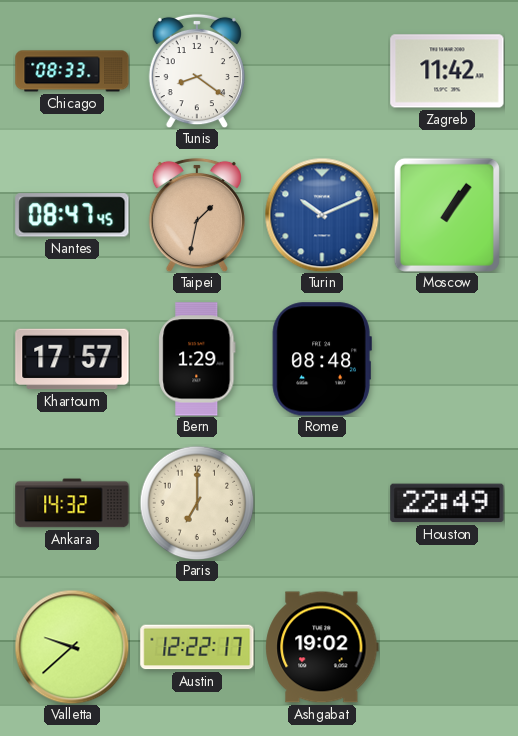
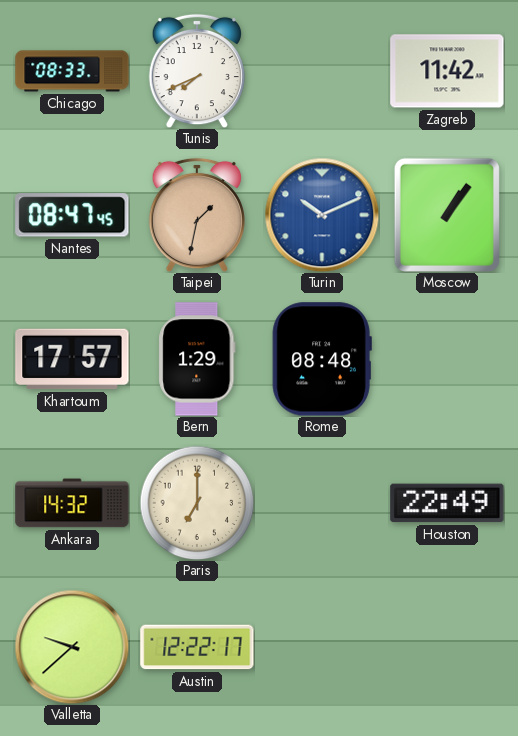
Tunis: 8:21 -> 7:41
Ashgabat: 19:02 -> none
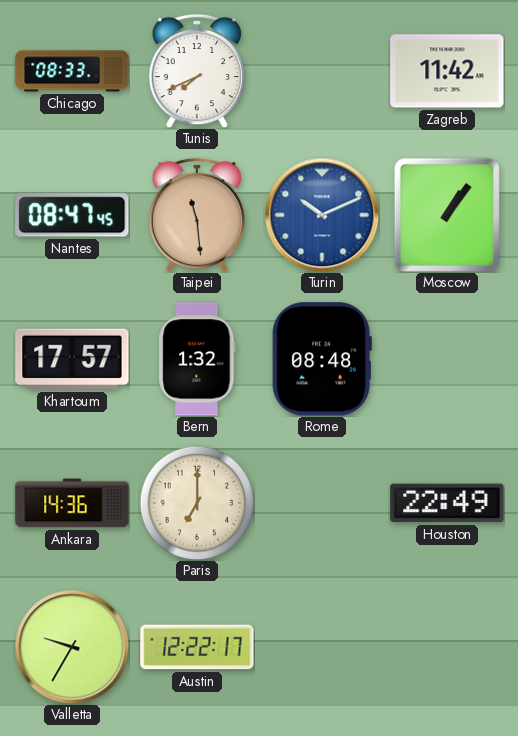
Taipei: 1:32 -> 11:29
Bern: 1:29 -> 1:32
Ankara: 14:32 -> 14:36
Valletta: 9:38 -> 9:35
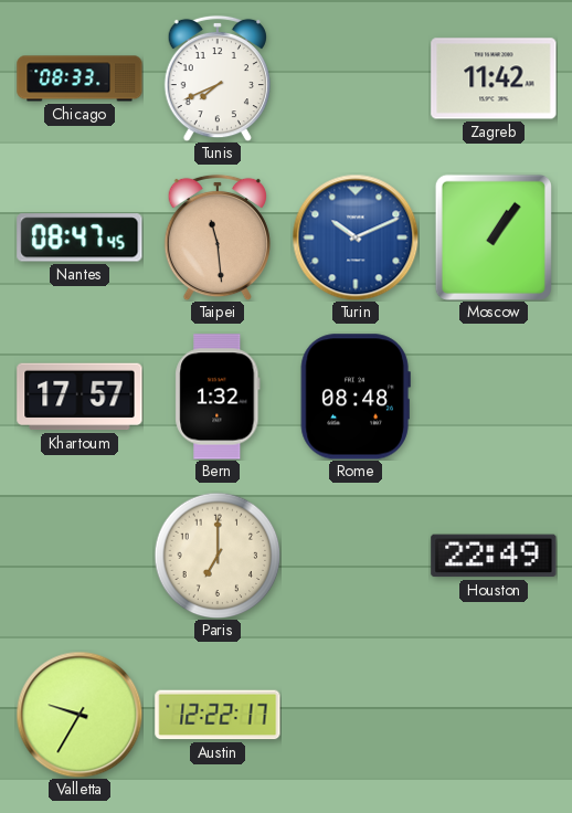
Ankara: 14:36 -> none
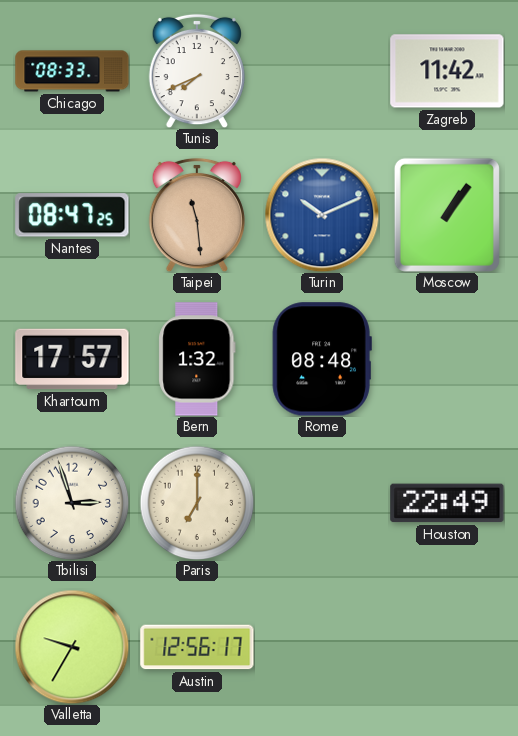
Nantes: 08:47:45 -> 08:47:25
Tbilisi: none -> 2:57
Austin: 12:22 -> 12:56
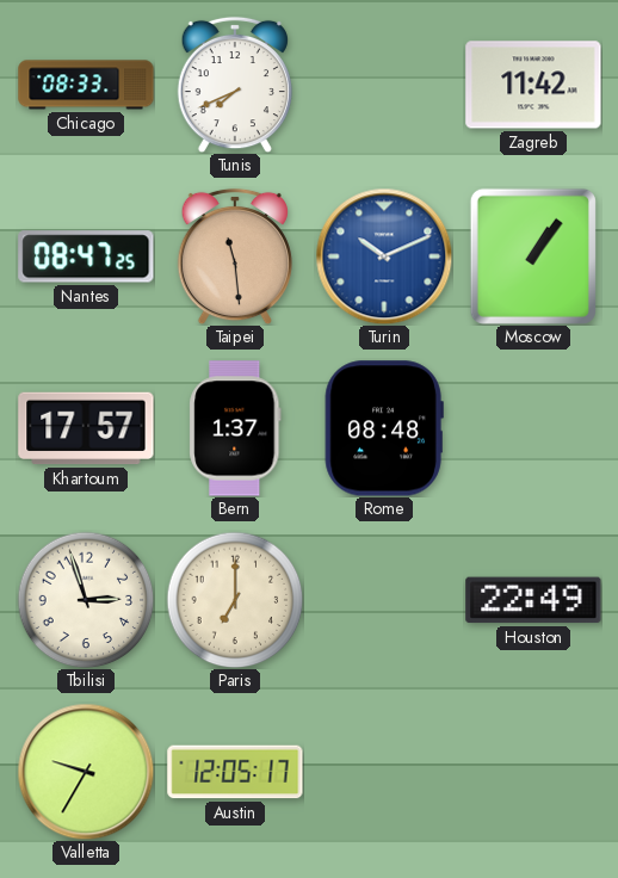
Bern: 1:32 -> 1:37
Austin: 12:56 -> 12:05
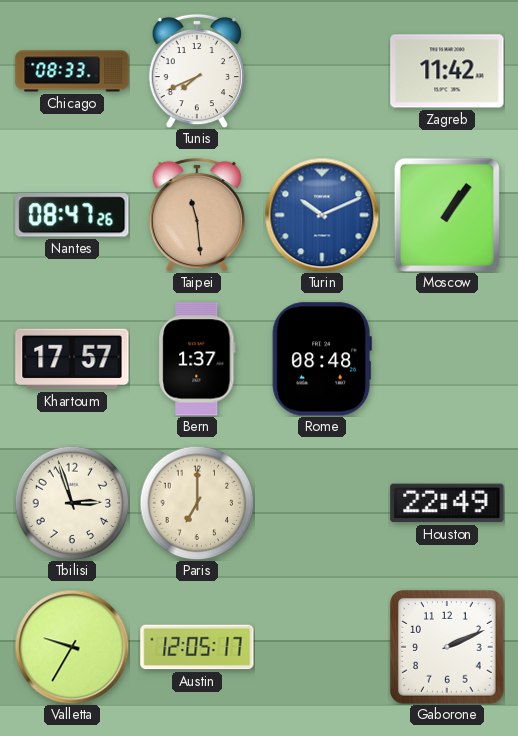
Nantes: 08:47:25 -> 08:47:26
Gaborone: none -> 2:11
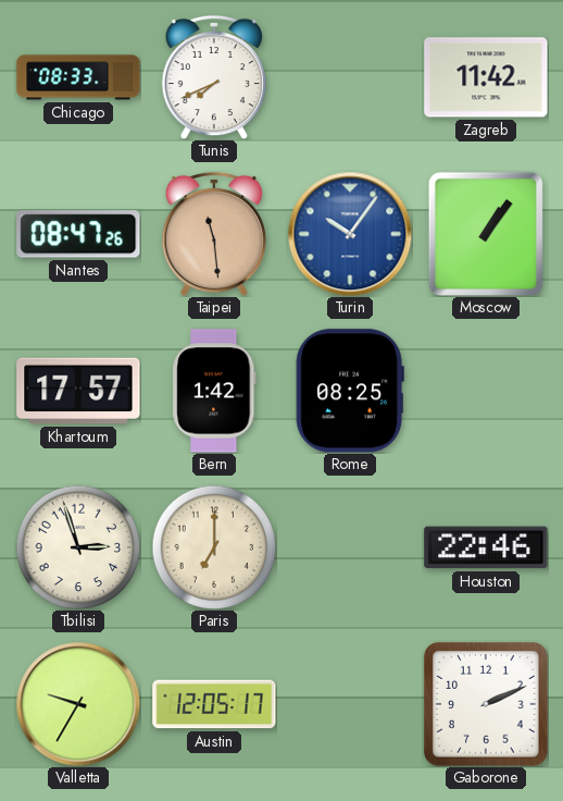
Turin: 10:11 -> 10:06
Bern: 1:37 -> 1:42
Rome: 08:48 -> 08:25
Houston: 22:49 -> 22:46
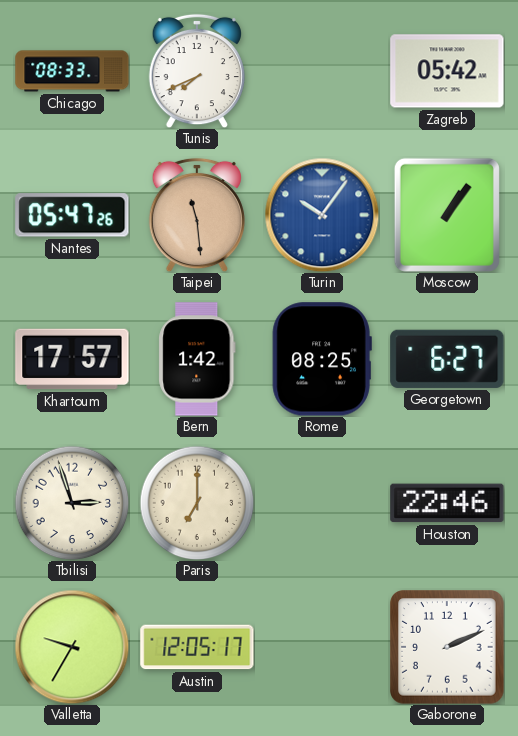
Zagreb: 11:42 -> 05:42
Nantes: 08:47 -> 05:47
Georgetown: none -> 6:27
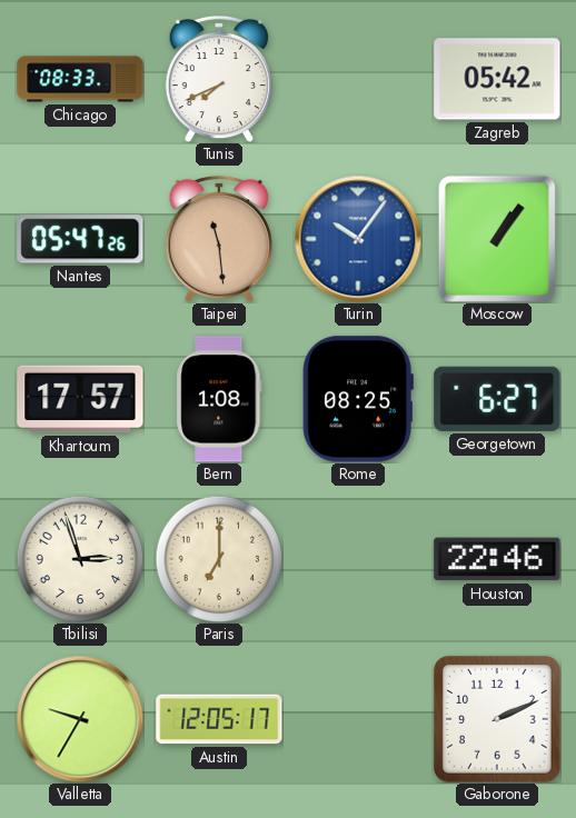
Bern: 1:42 -> 1:08
